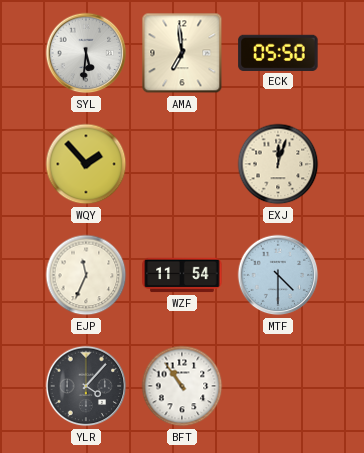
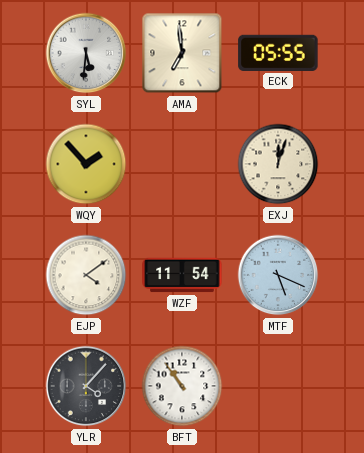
ECK: 05:50 -> 05:55
EJP: 11:34 -> 4:09
MTF: 4:30 -> 5:19
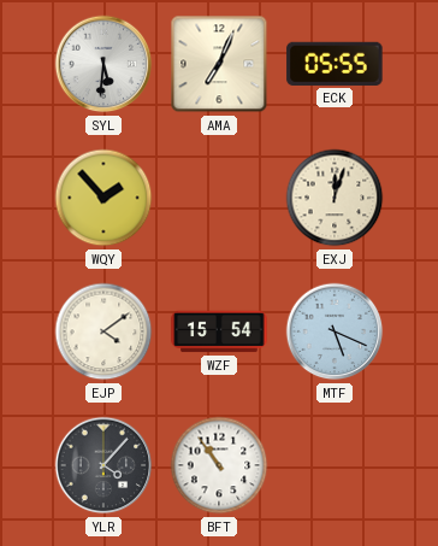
AMA: 6:59 -> 7:04
WZF: 11:54 -> 15:54
